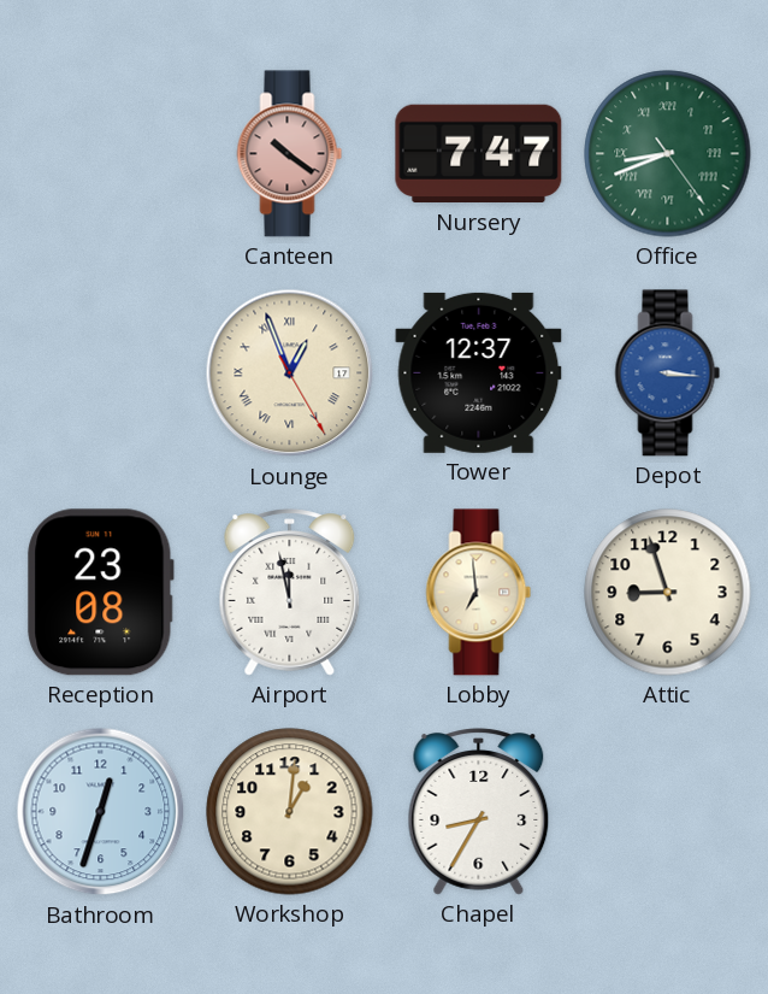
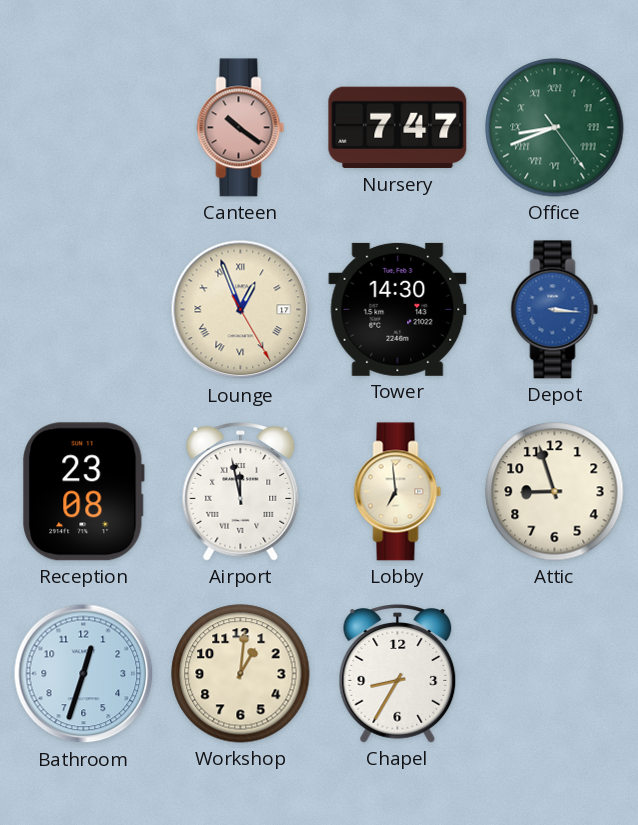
Tower: 12:37 -> 14:30
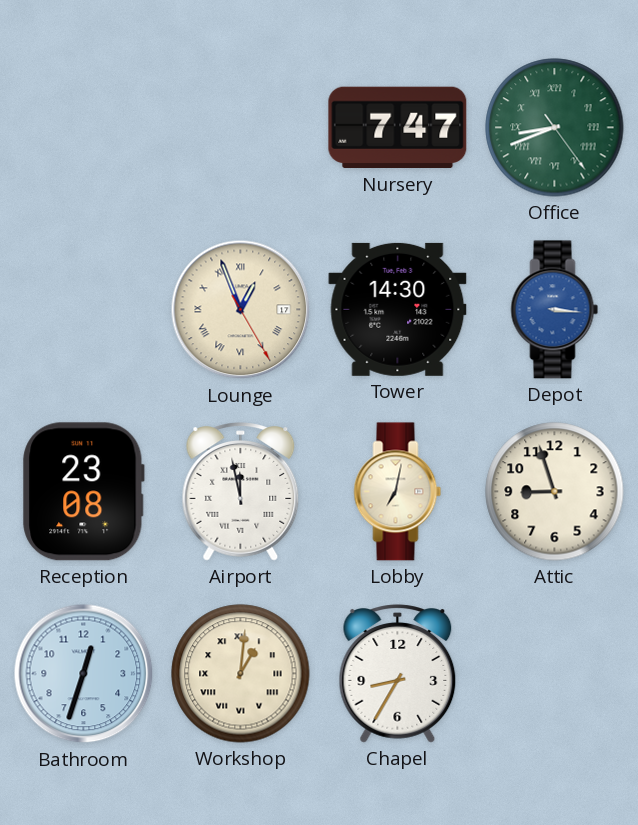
Canteen: 10:21 -> none
Lobby: 6:59 -> 7:02
Workshop numerals: Arabic -> Roman
